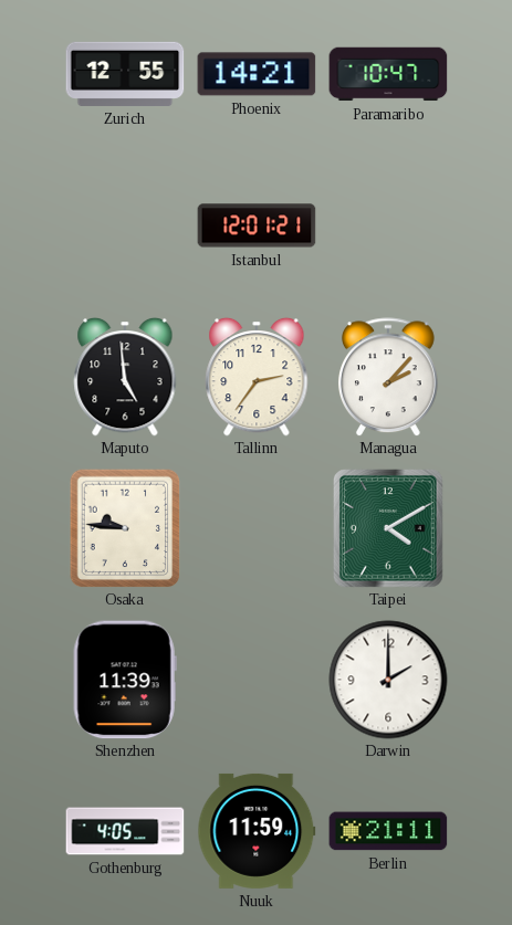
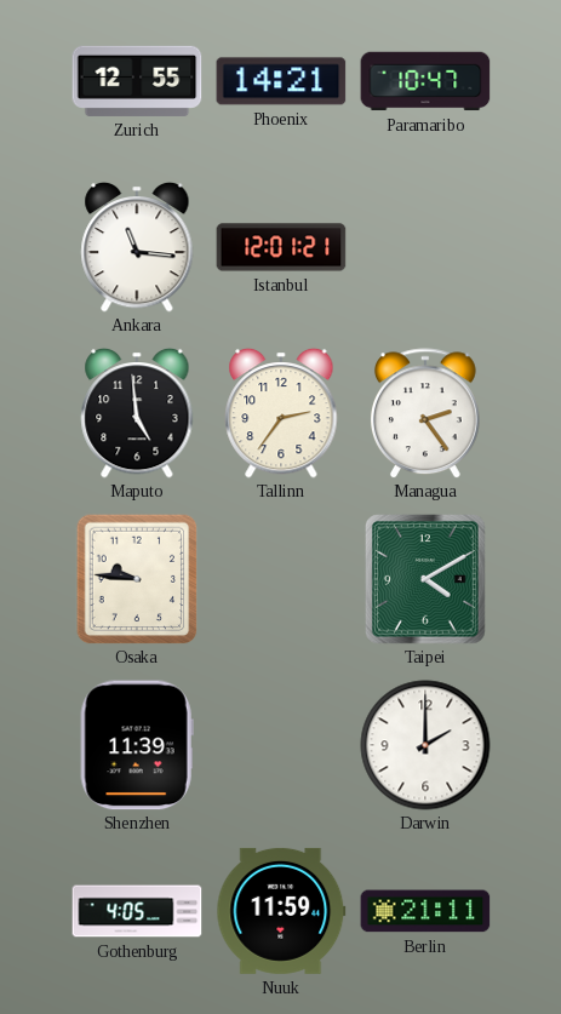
Ankara: none -> 11:16
Managua: 2:07 -> 2:24
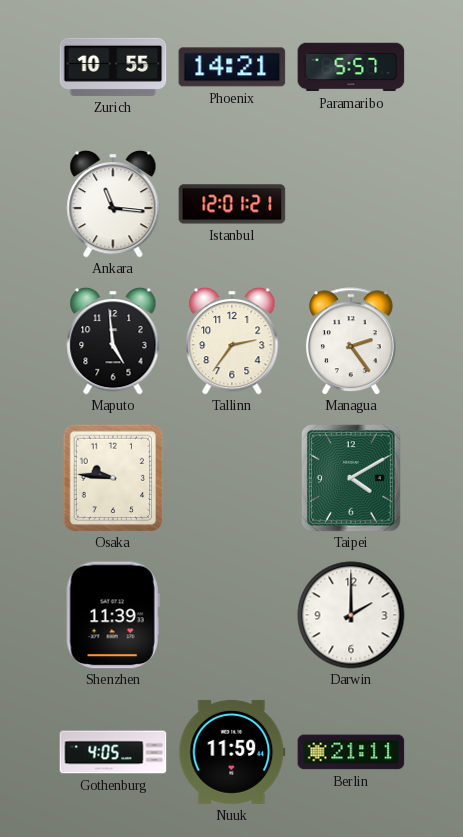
Zurich: 12:55 -> 10:55
Paramaribo: 10:47 -> 5:57
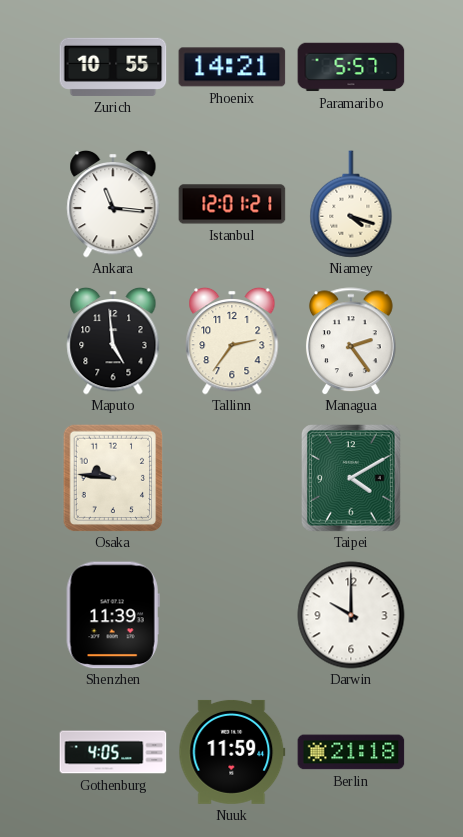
Niamey: none -> 4:18
Darwin: 2:00 -> 10:00
Berlin: 21:11 -> 21:18
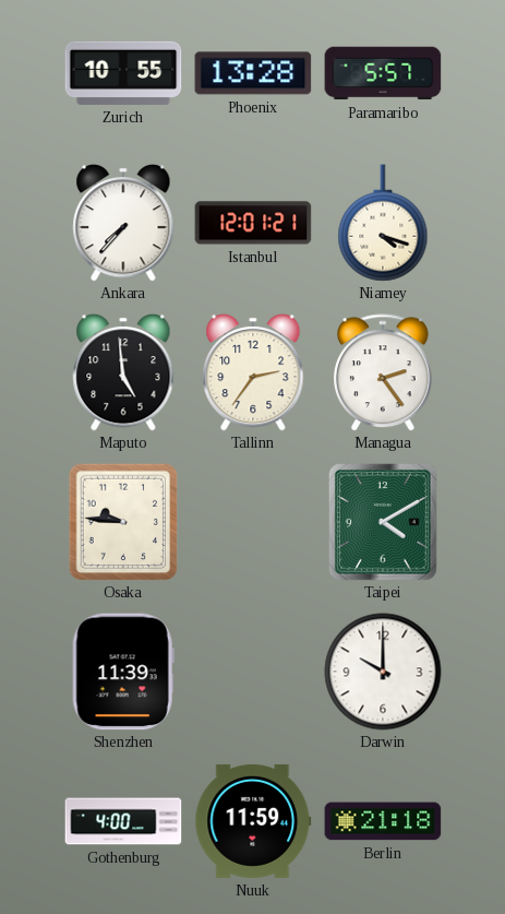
Phoenix: 14:21 -> 13:28
Ankara: 11:16 -> 7:37
Gothenburg: 4:05 -> 4:00
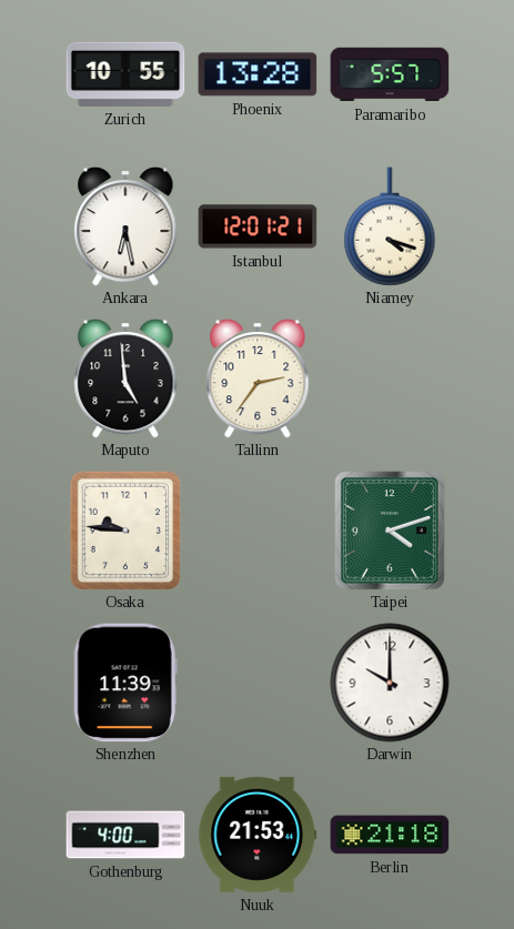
Ankara: 7:37 -> 6:28
Managua: 2:24 -> none
Taipei: 4:10 -> 4:12
Nuuk: 11:59 -> 21:53
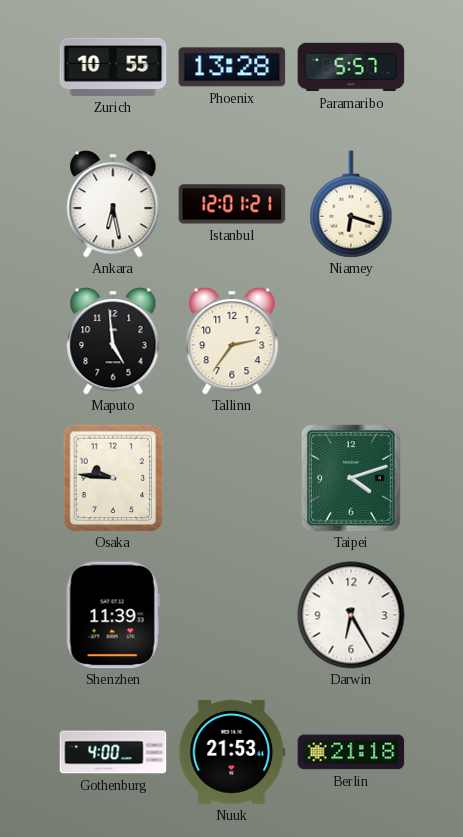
Niamey: 4:18 -> 6:18
Darwin: 10:00 -> 6:25
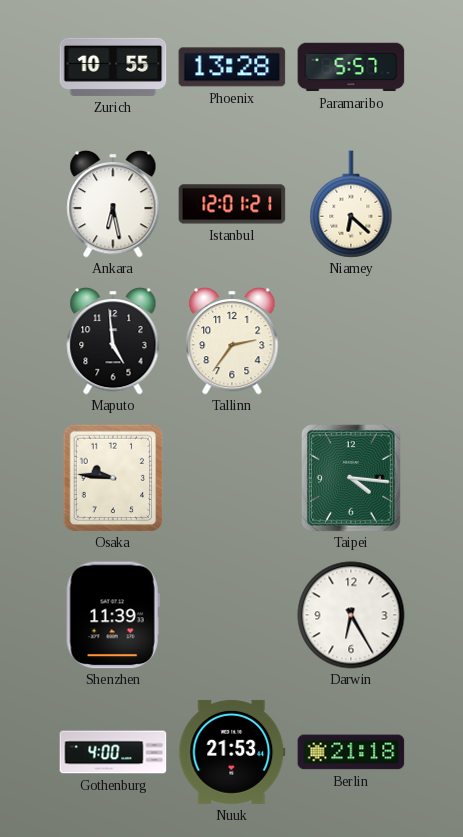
Niamey: 6:18 -> 6:22
Taipei: 4:12 -> 4:16
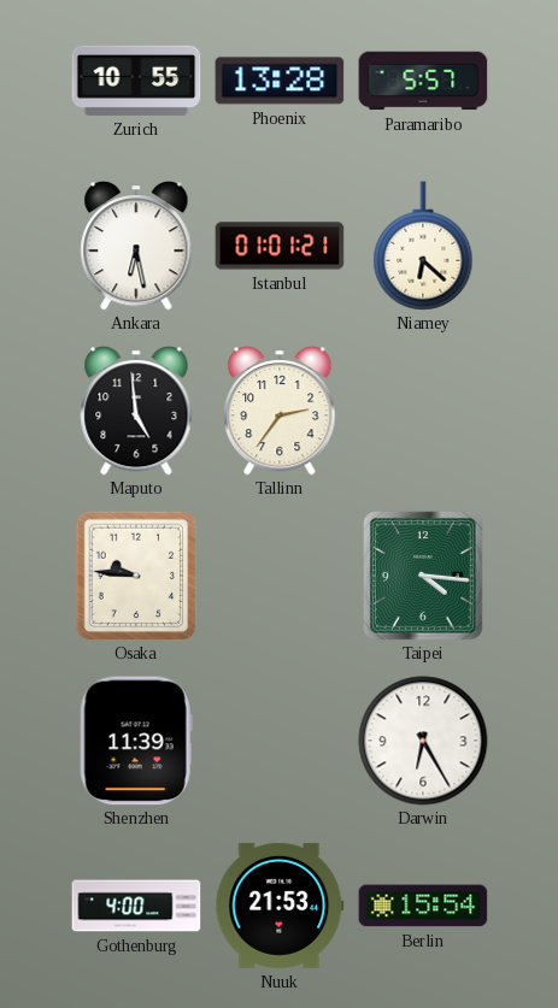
Istanbul: 12:01 -> 01:01
Berlin: 21:18 -> 15:54
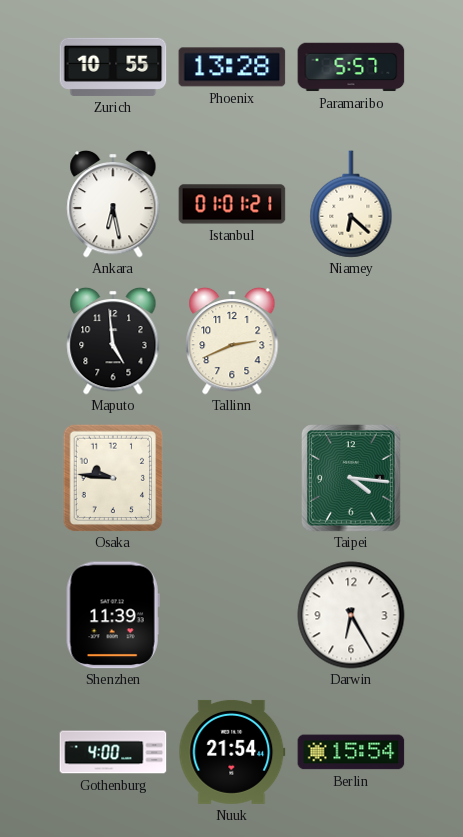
Tallinn: 2:36 -> 2:41
Nuuk: 21:53 -> 21:54
